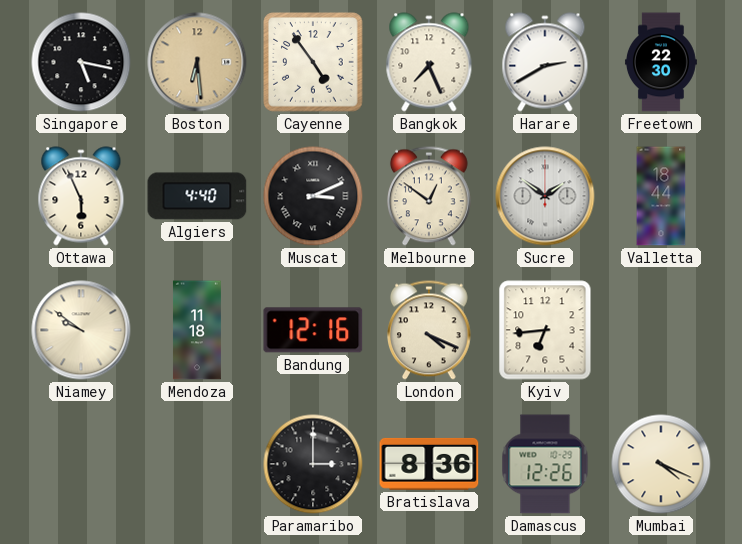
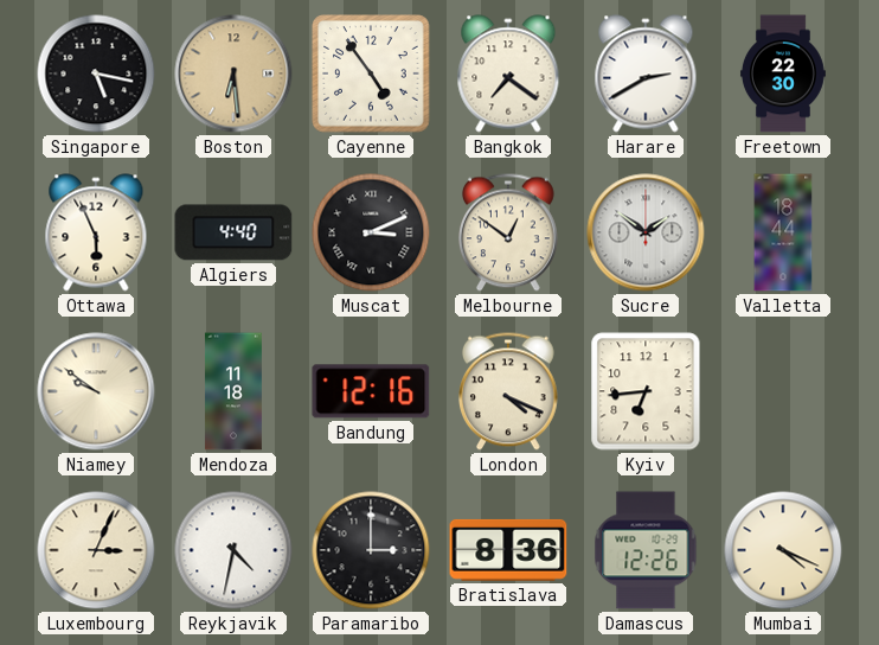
Bangkok: 7:26 -> 7:21
Luxembourg: none -> 3:04
Reykjavik: none -> 4:32
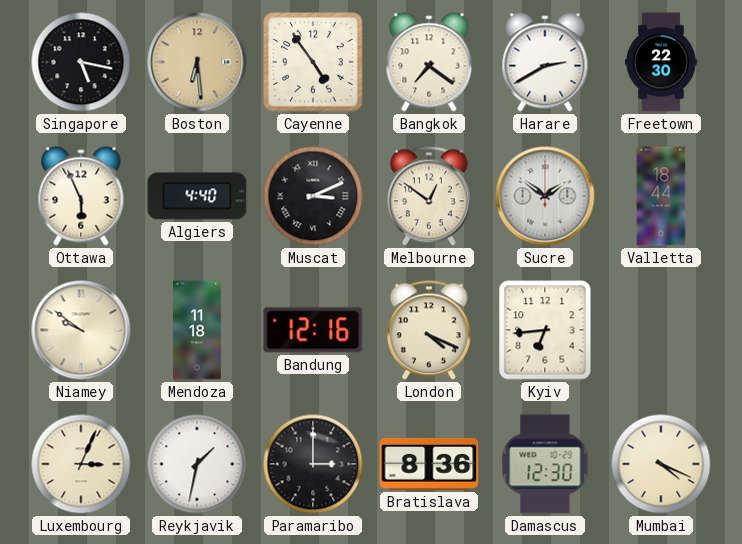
Reykjavik: 4:32 -> 1:32
Damascus: 12:26 -> 12:30
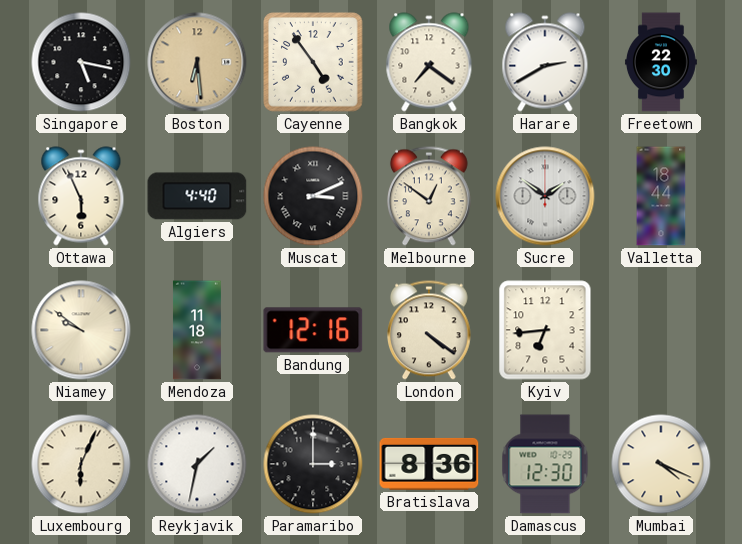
London: 4:19 -> 4:21
Luxembourg: 3:04 -> 6:04
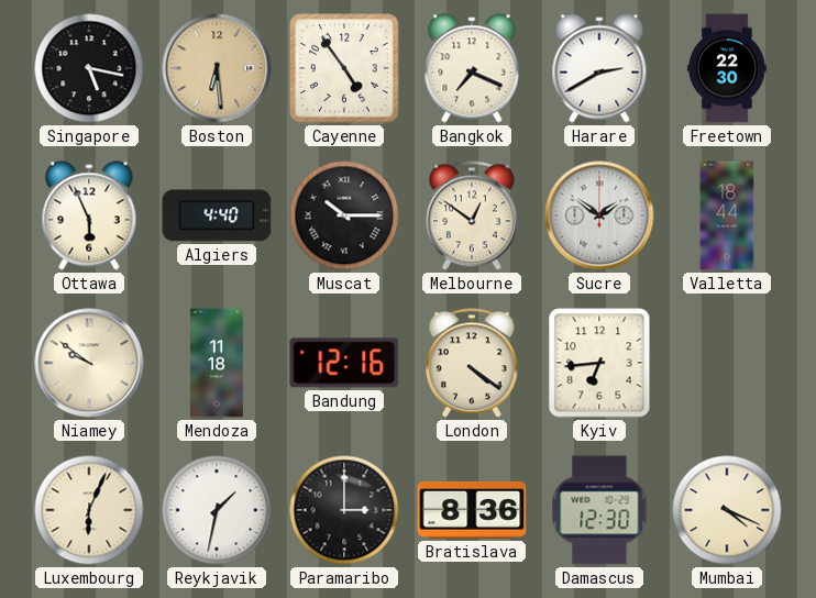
Bangkok: 7:21 -> 7:19
Muscat: 3:11 -> 10:15
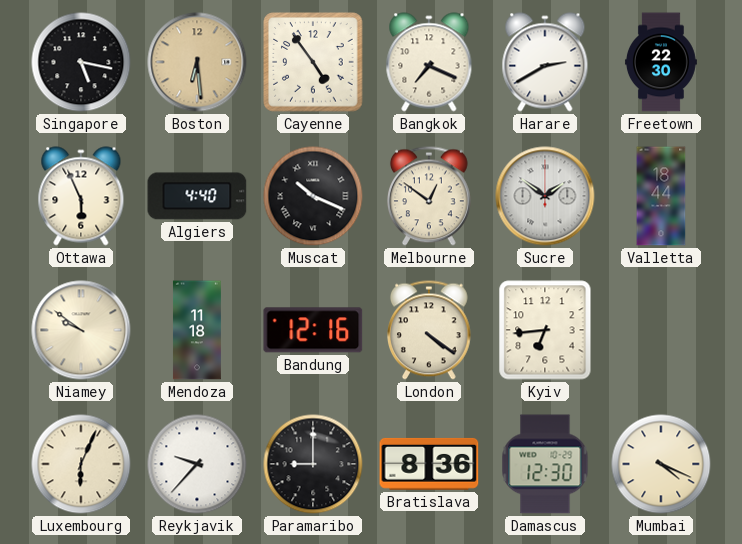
Muscat: 10:15 -> 10:19
Reykjavik: 1:32 -> 9:37
Paramaribo: 3:00 -> 9:00
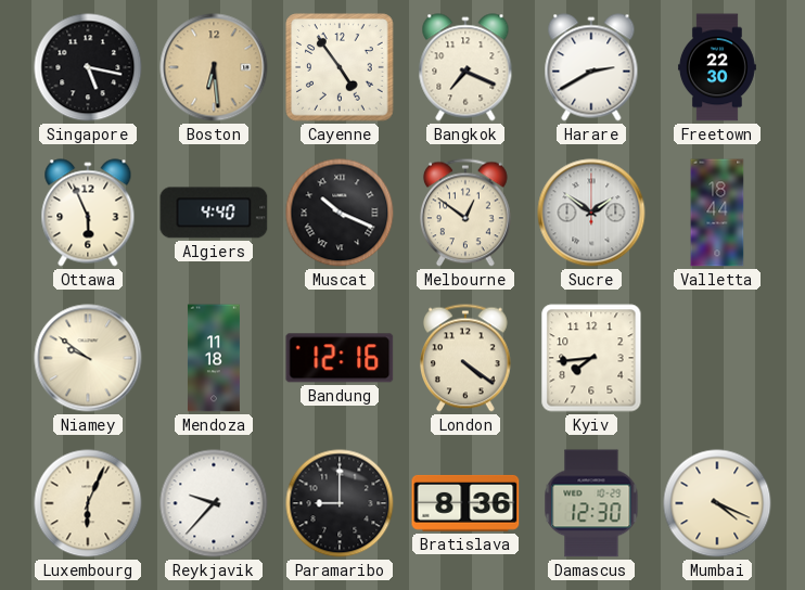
Kyiv: 6:44 -> 7:44
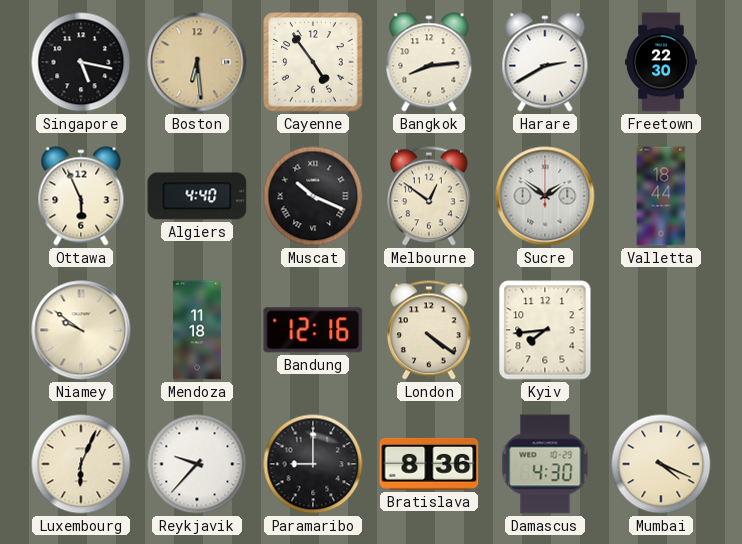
Bangkok: 7:19 -> 8:14
Damascus: 12:30 -> 4:30
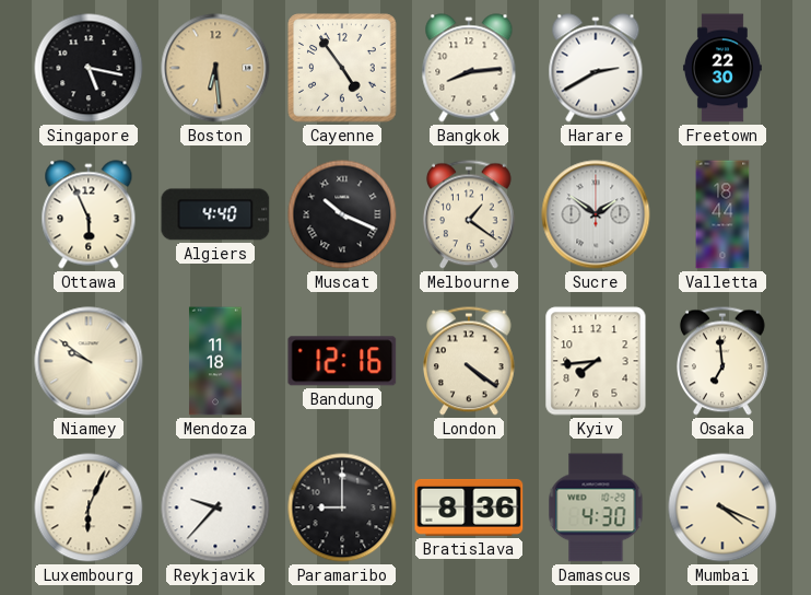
Melbourne: 12:51 -> 1:21
Osaka: none -> 6:59
